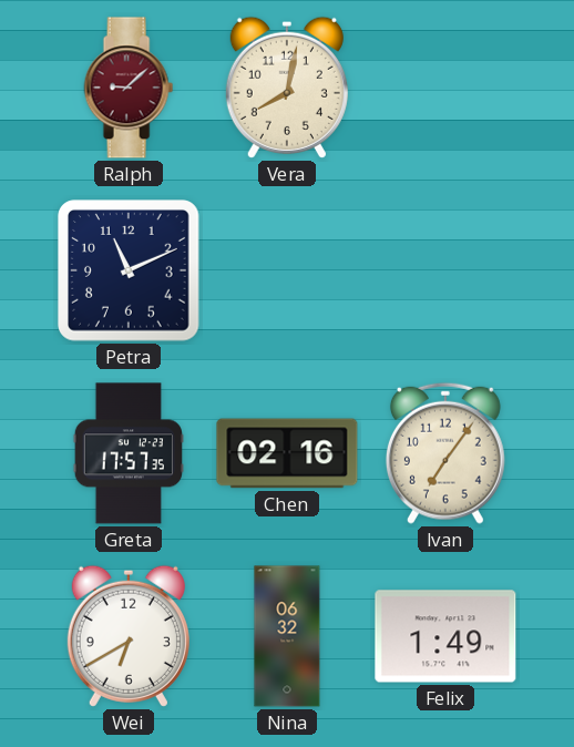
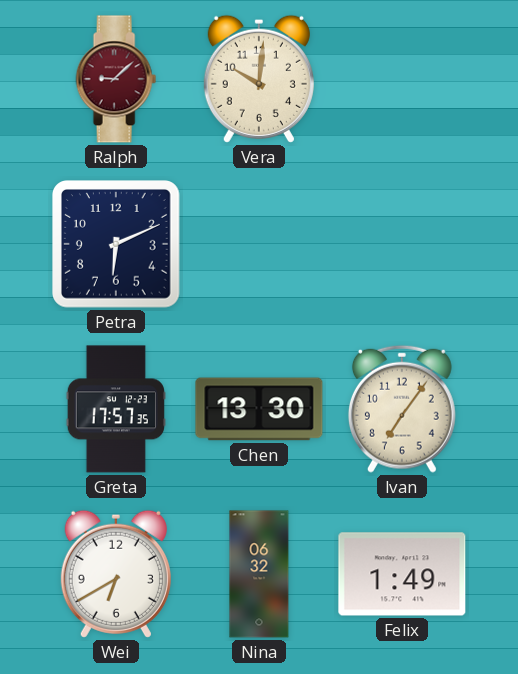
Vera: 8:02 -> 10:01
Petra: 11:11 -> 6:11
Chen: 02:16 -> 13:30
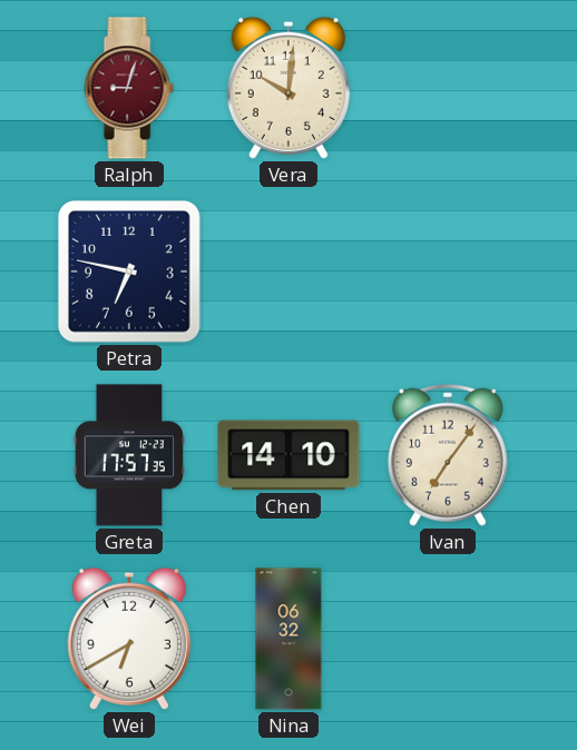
Ralph: 9:08 -> 9:03
Petra: 6:11 -> 6:47
Chen: 13:30 -> 14:10
Felix: 1:49 -> none
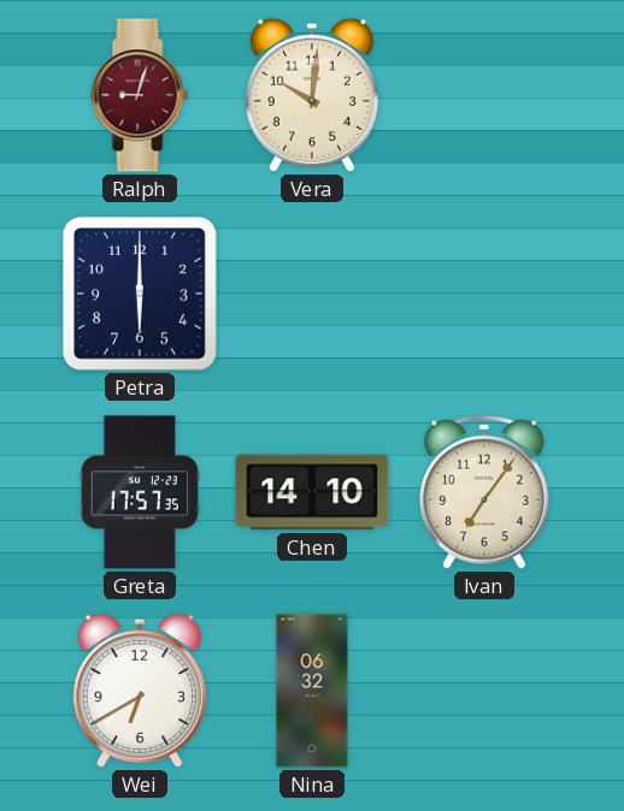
Petra: 6:47 -> 6:00
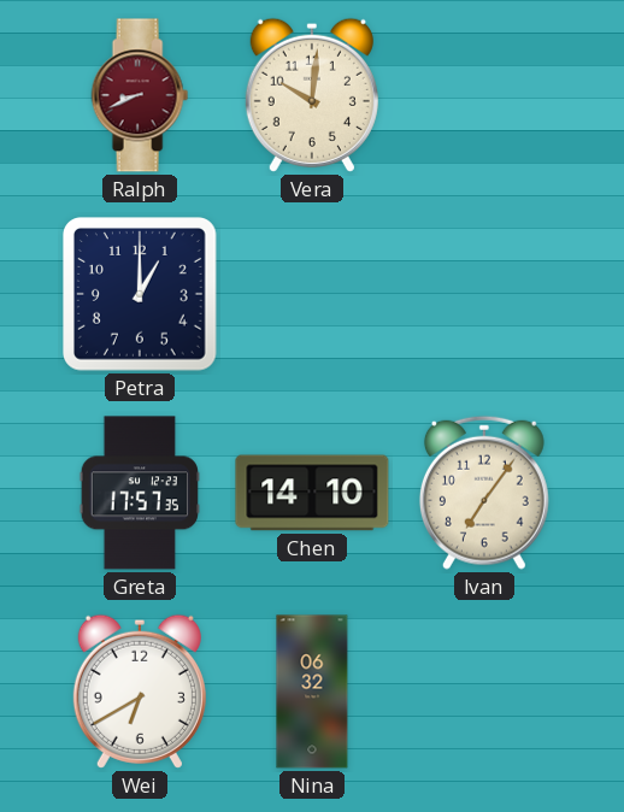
Ralph: 9:03 -> 8:41
Petra: 6:00 -> 1:00
